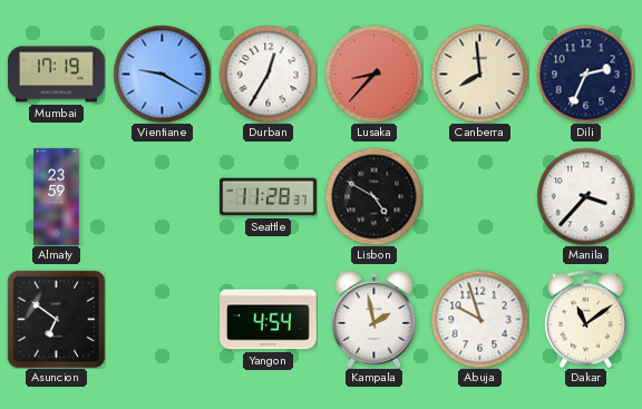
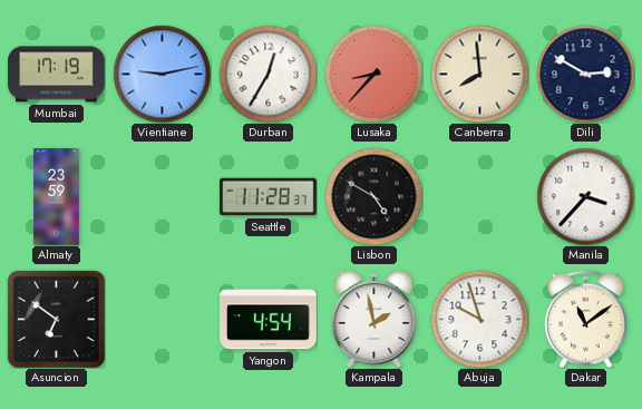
Vientiane: 9:20 -> 9:13
Dili: 2:34 -> 2:50
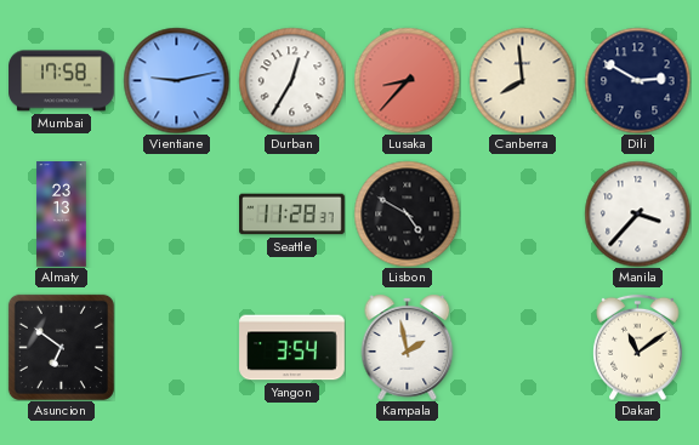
Mumbai: 17:19 -> 17:58
Almaty: 23:59 -> 23:13
Yangon: 4:54 -> 3:54
Abuja: 9:57 -> none
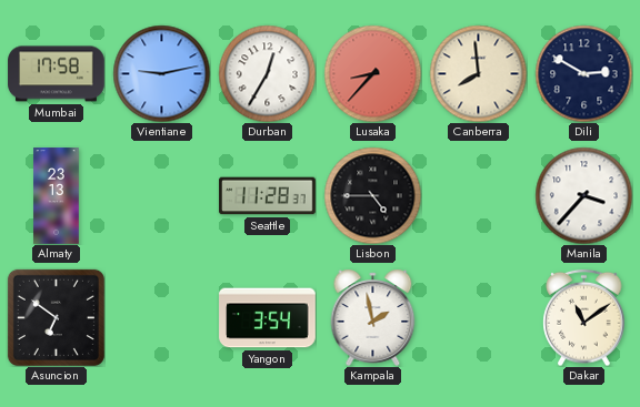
Lisbon: 4:50 -> 4:45
